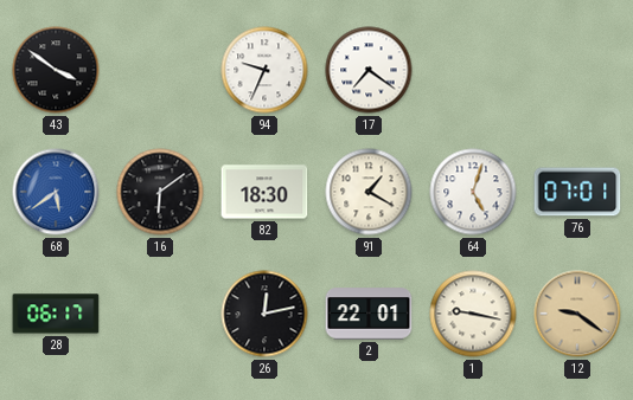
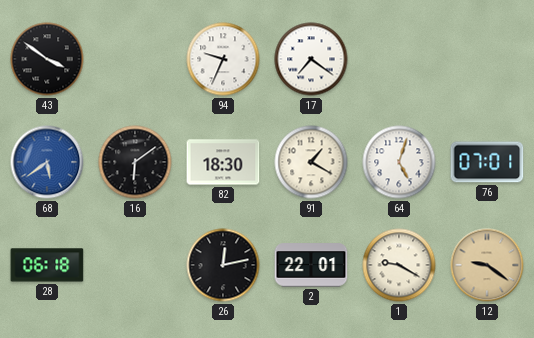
28: 06:17 -> 06:18
1: 9:17 -> 9:20
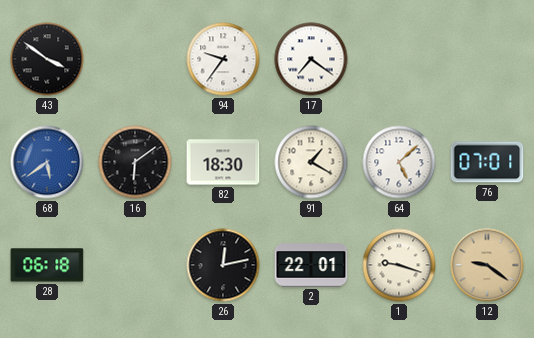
94: 9:34 -> 9:36
64: 5:03 -> 5:08
1: 9:20 -> 9:18
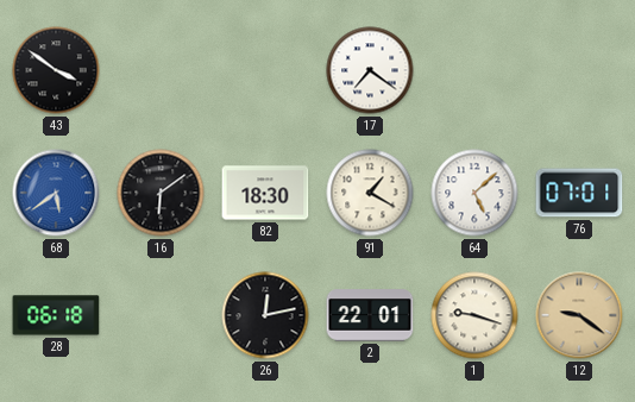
94: 9:36 -> none
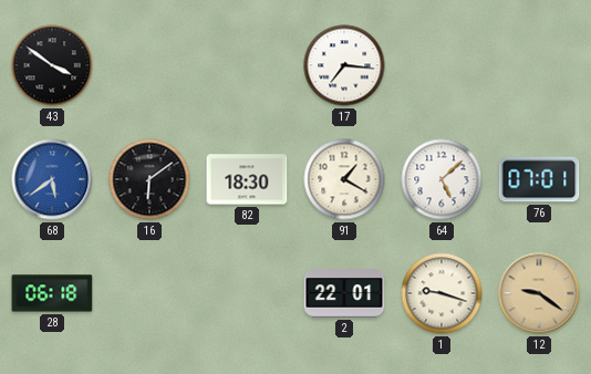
17: 7:21 -> 7:16
26: 12:13 -> none
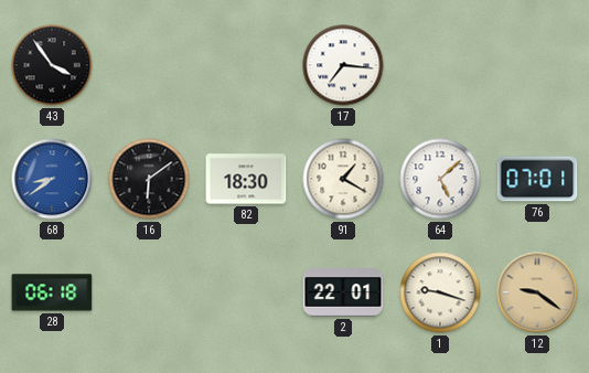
43: 3:51 -> 3:54
68: 5:39 -> 8:39
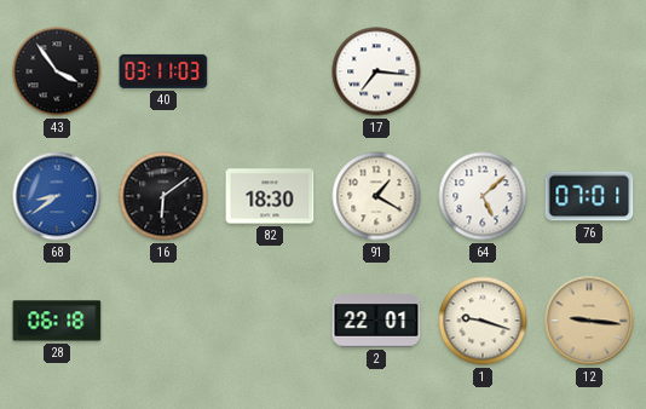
40: none -> 03:11
12: 9:21 -> 9:16
